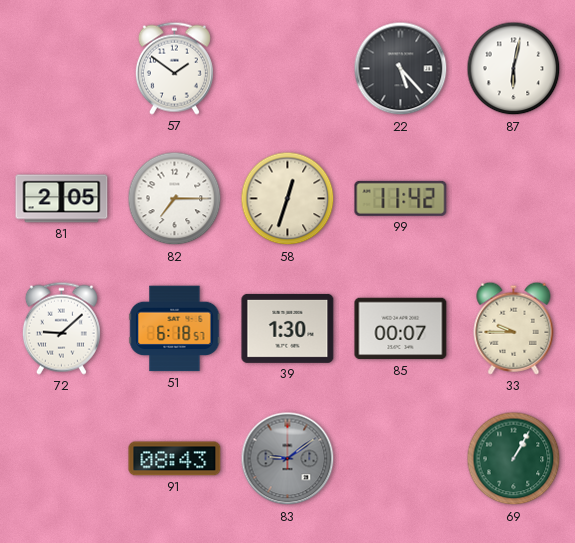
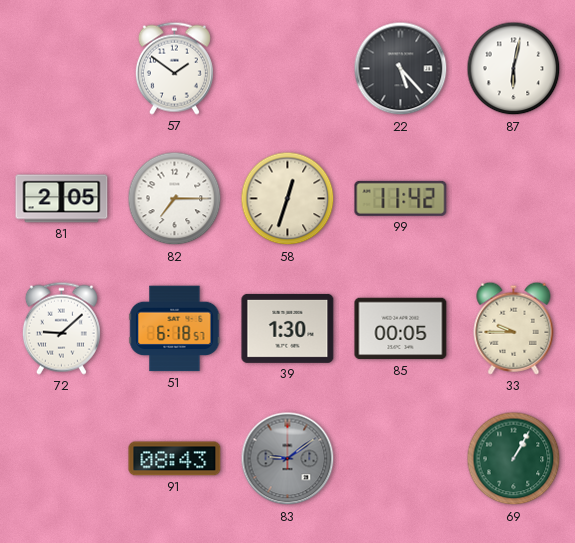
85: 00:07 -> 00:05
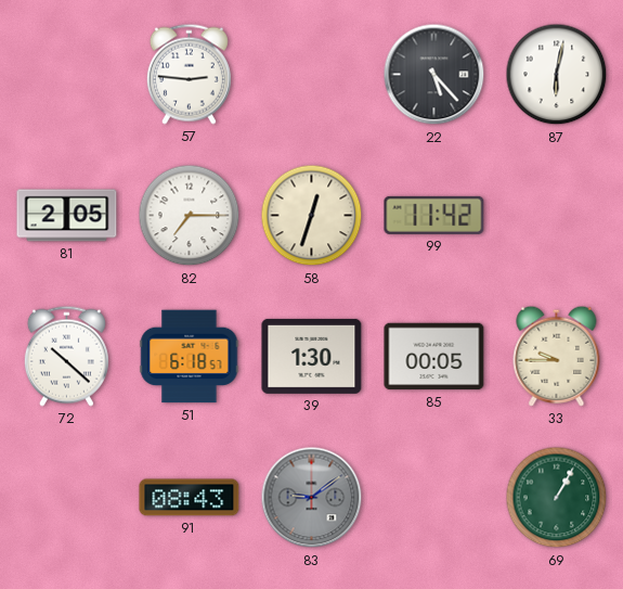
57: 1:51 -> 2:46
72: 9:08 -> 10:22
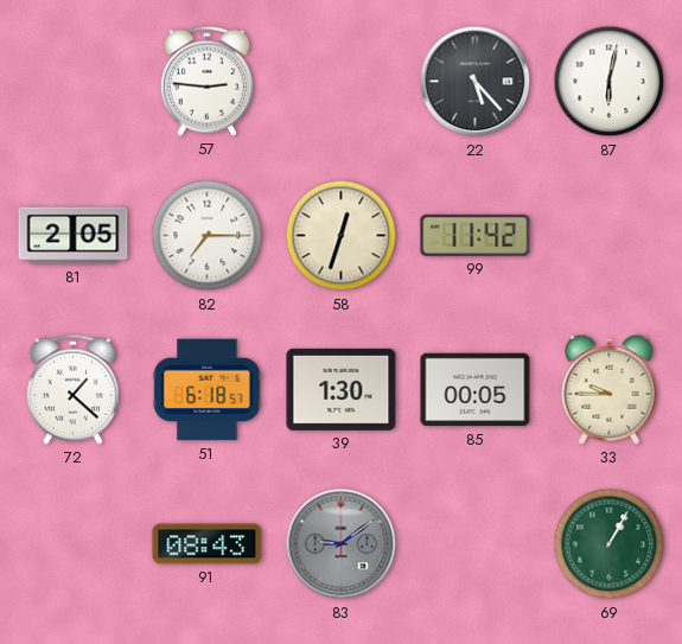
72: 10:22 -> 1:22
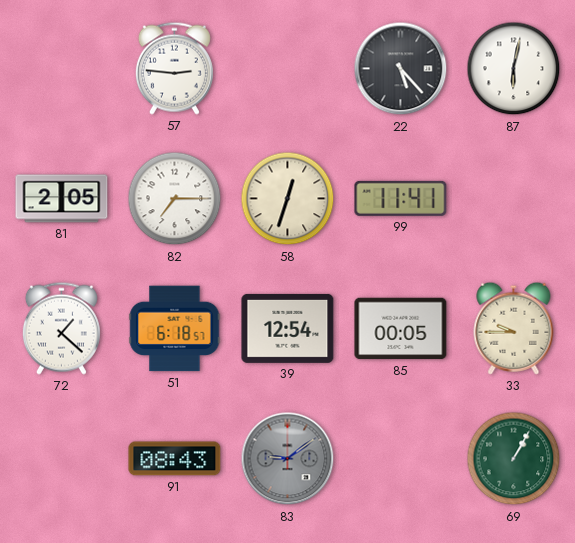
99: 11:42 -> 11:41
39: 1:30 -> 12:54
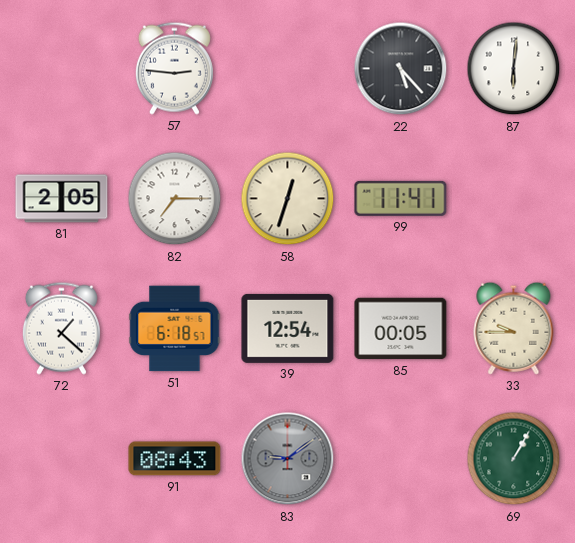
87: 6:02 -> 6:01
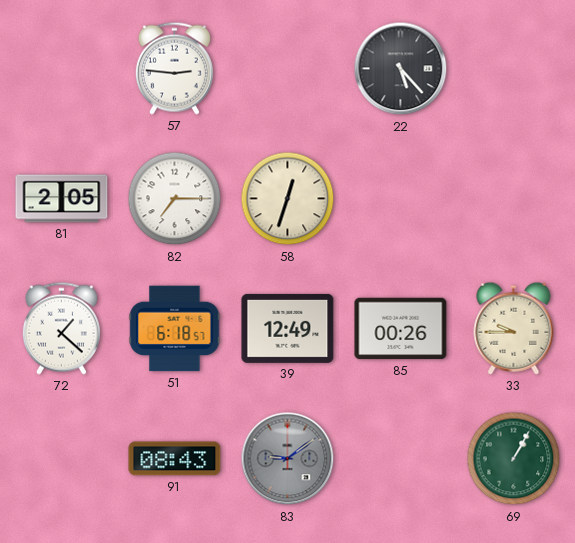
87: 6:01 -> none
99: 11:41 -> none
39: 12:54 -> 12:49
85: 00:05 -> 00:26
